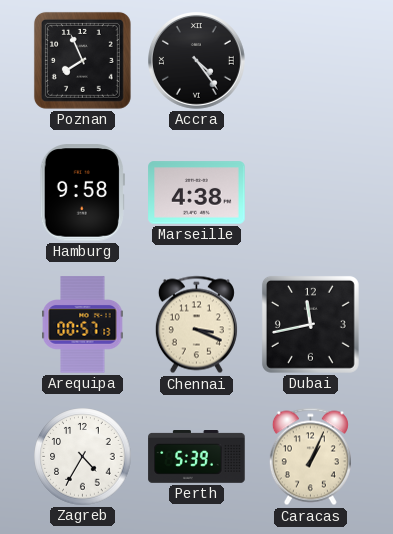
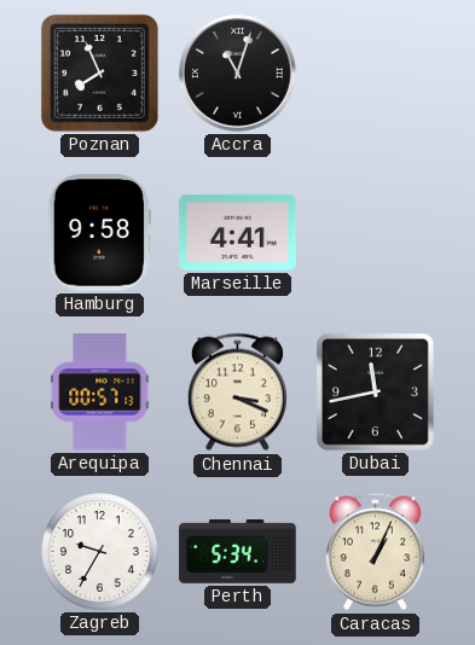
Accra: 4:24 -> 11:03
Marseille: 4:38 -> 4:41
Zagreb: 4:35 -> 9:35
Perth: 5:39 -> 5:34
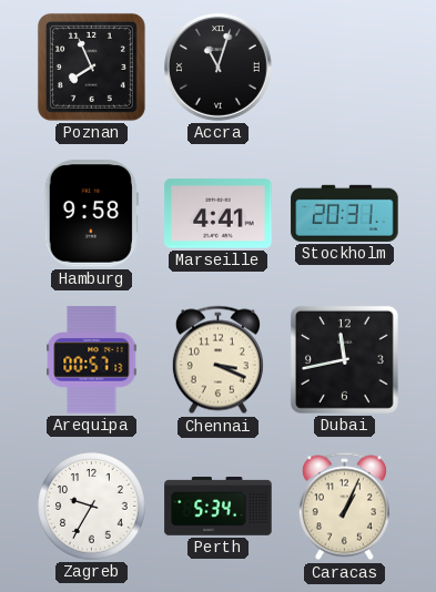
Stockholm: none -> 20:31
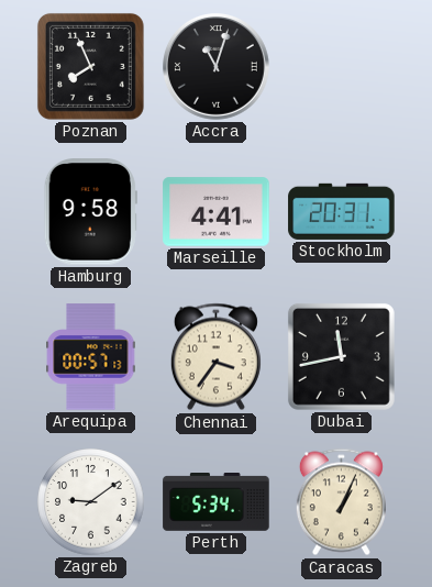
Chennai: 3:19 -> 3:36
Zagreb: 9:35 -> 9:09
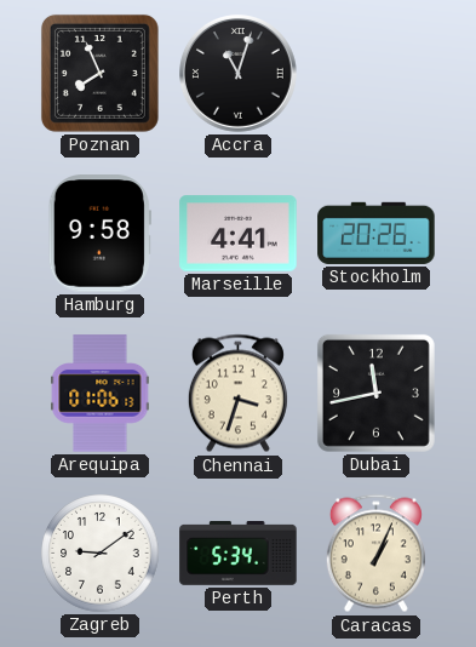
Stockholm: 20:31 -> 20:26
Arequipa: 00:57 -> 01:06
Chennai: 3:36 -> 3:33
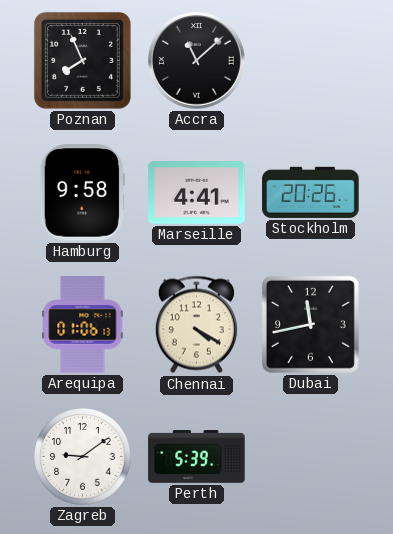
Accra: 11:03 -> 11:08
Chennai: 3:33 -> 4:20
Perth: 5:34 -> 5:39
Caracas: 1:04 -> none
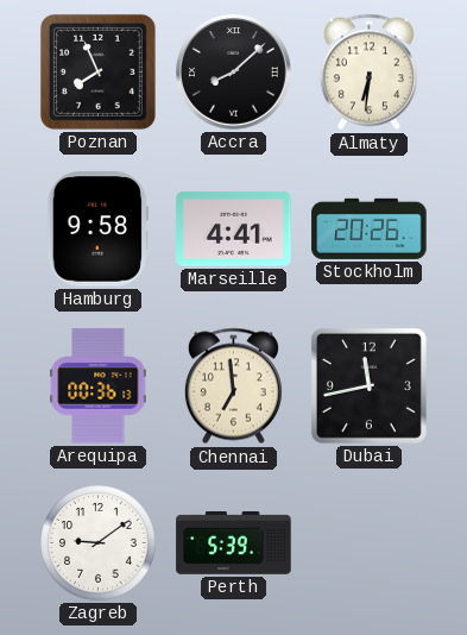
Accra: 11:08 -> 8:08
Almaty: none -> 6:31
Arequipa: 01:06 -> 00:36
Chennai: 4:20 -> 6:59
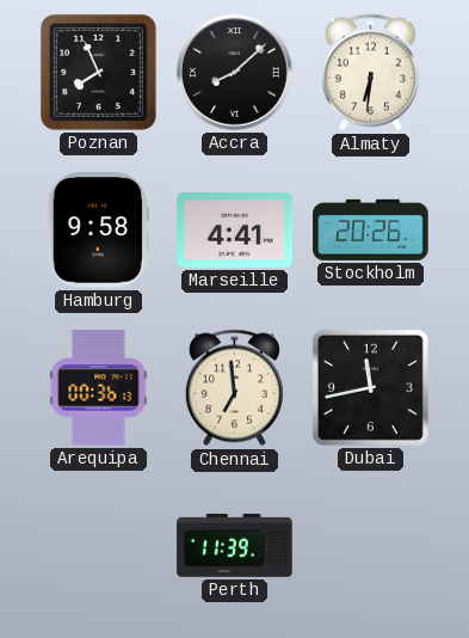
Zagreb: 9:09 -> none
Perth: 5:39 -> 11:39
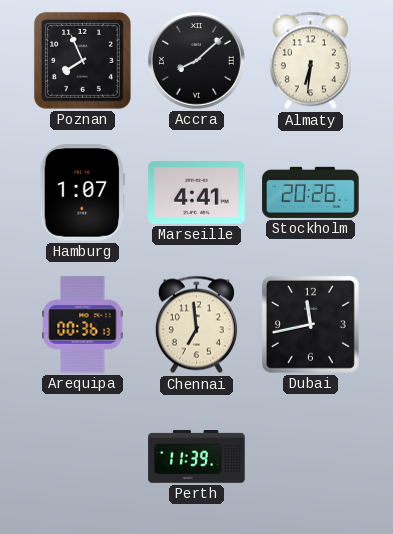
Hamburg: 9:58 -> 1:07
